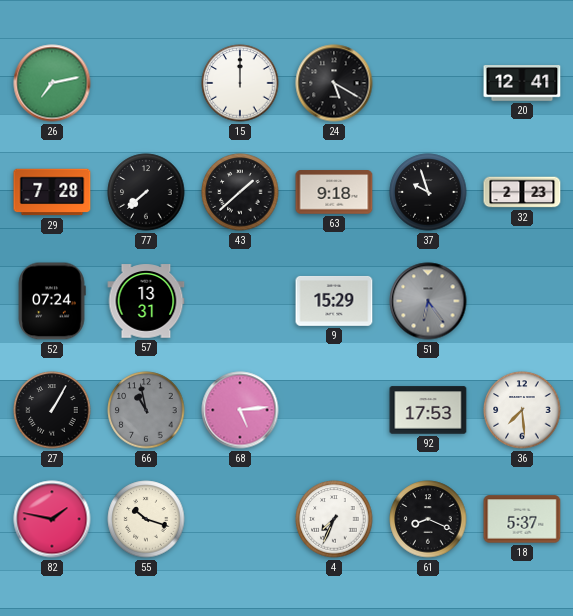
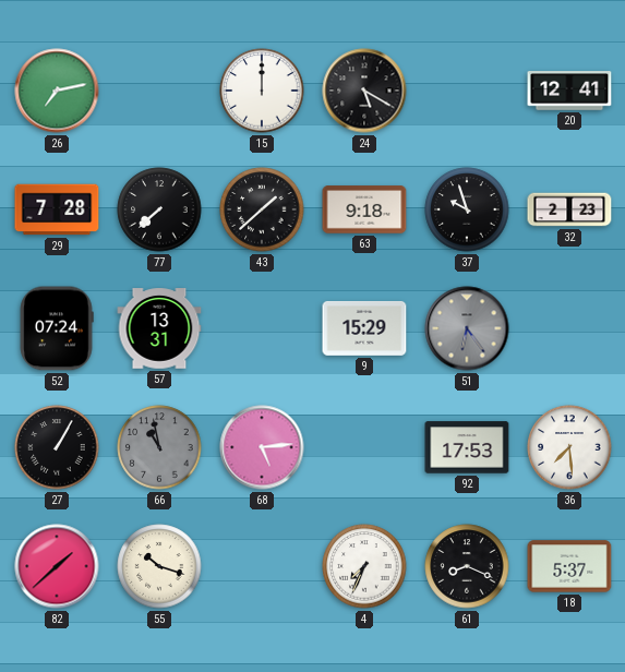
82: 1:47 -> 1:38
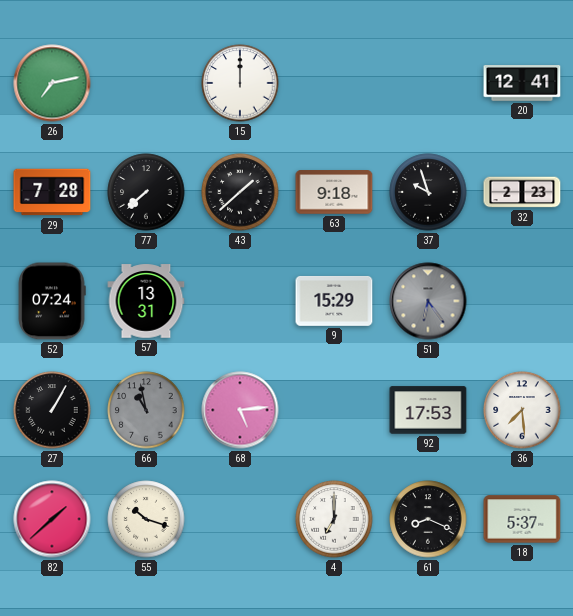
24: 5:20 -> none
4: 7:34 -> 7:00
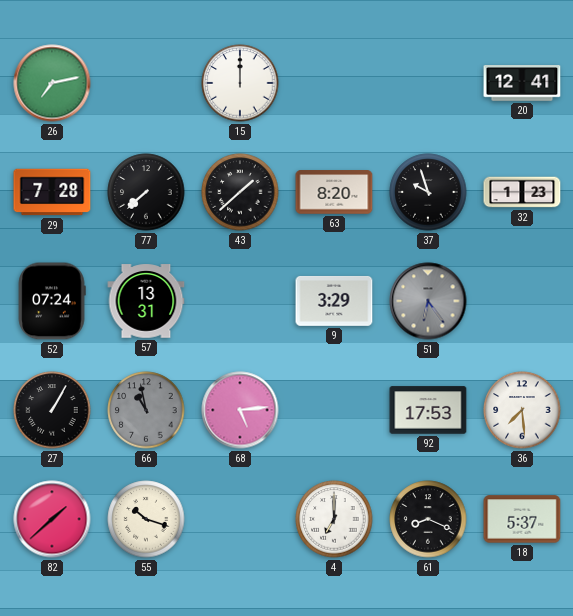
63: 9:18 -> 8:20
32: 2:23 -> 1:23
9: 15:29 -> 3:29
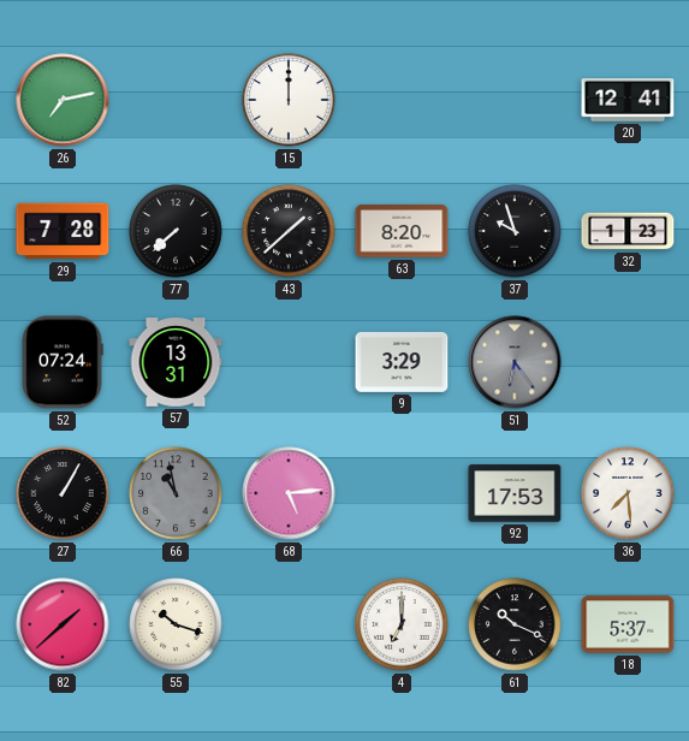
61: 8:19 -> 10:19
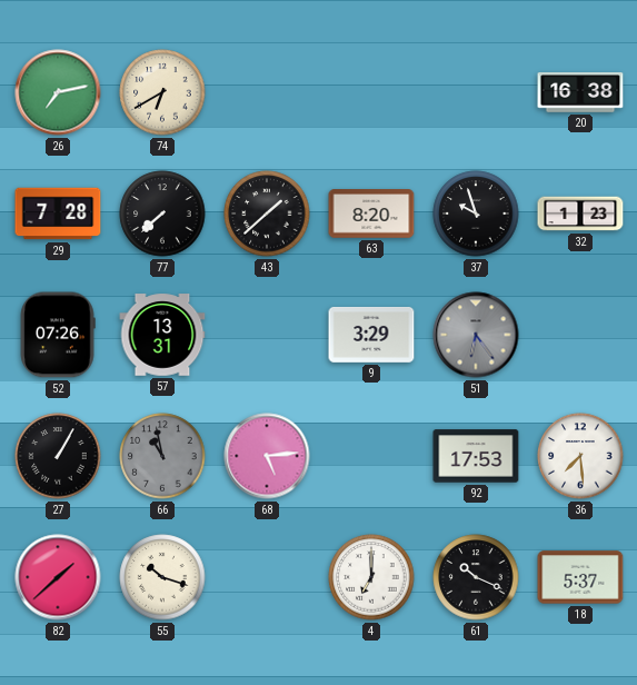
74: none -> 6:40
15: 12:00 -> none
20: 12:41 -> 16:38
52: 07:24 -> 07:26
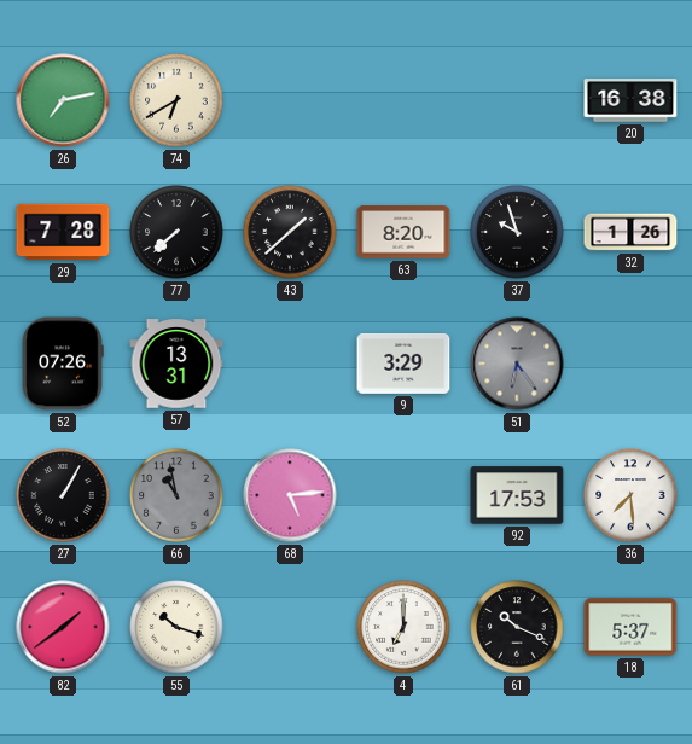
32: 1:23 -> 1:26
82: 1:38 -> 1:39
